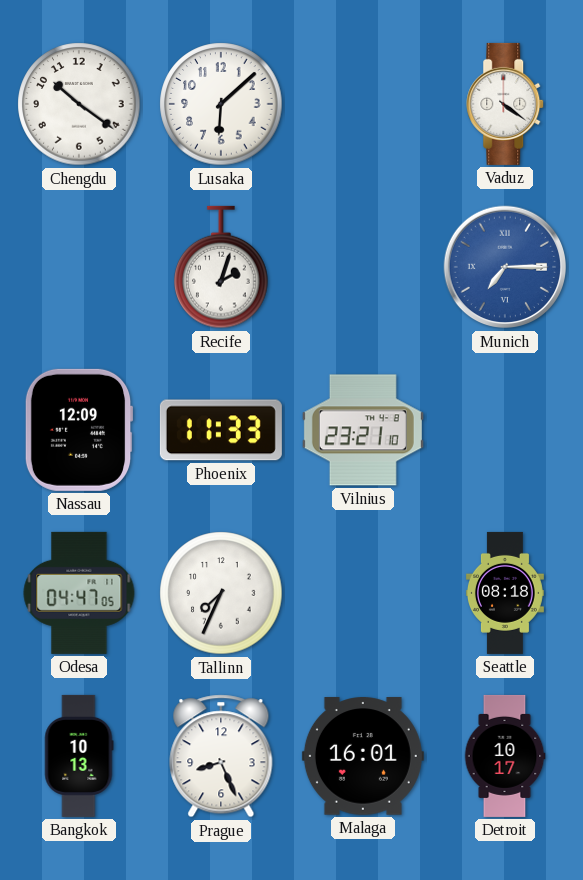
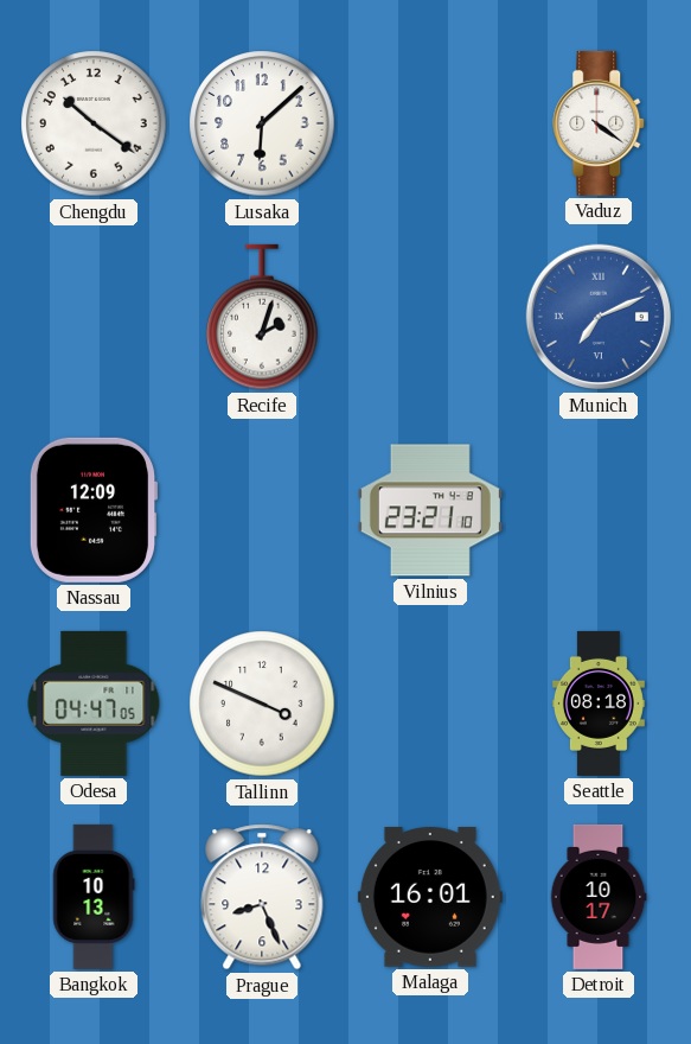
Munich: 7:15 -> 7:11
Phoenix: 11:33 -> none
Tallinn: 7:34 -> 3:49
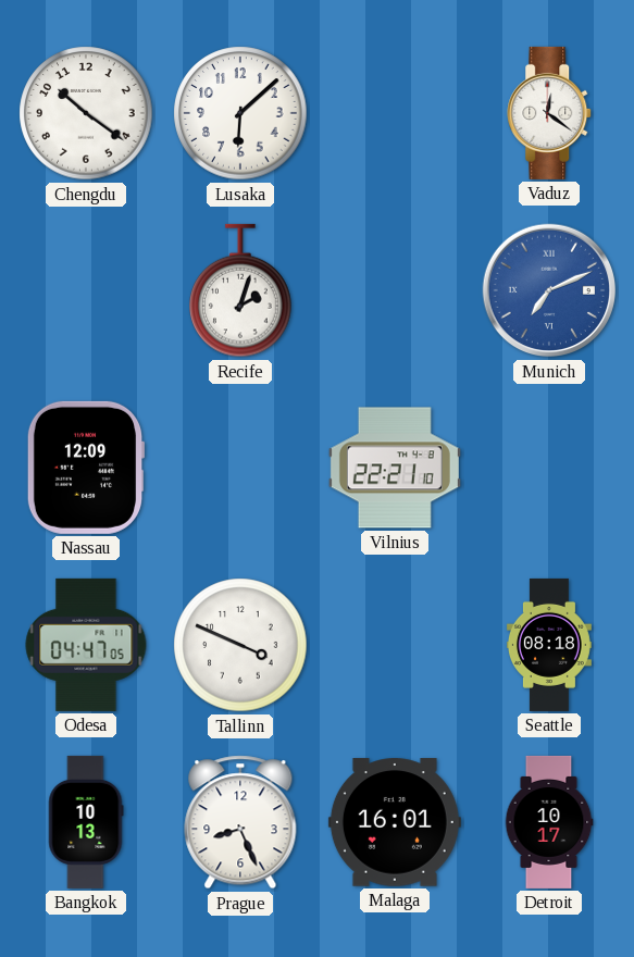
Vaduz: 4:21 -> 12:21
Vilnius: 23:21 -> 22:21
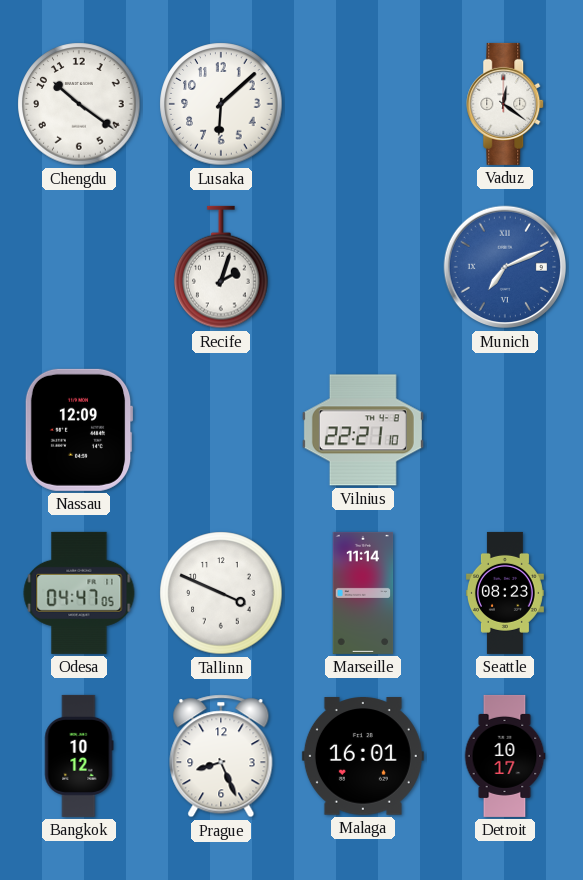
Marseille: none -> 11:14
Seattle: 08:18 -> 08:23
Bangkok: 10:13 -> 10:12
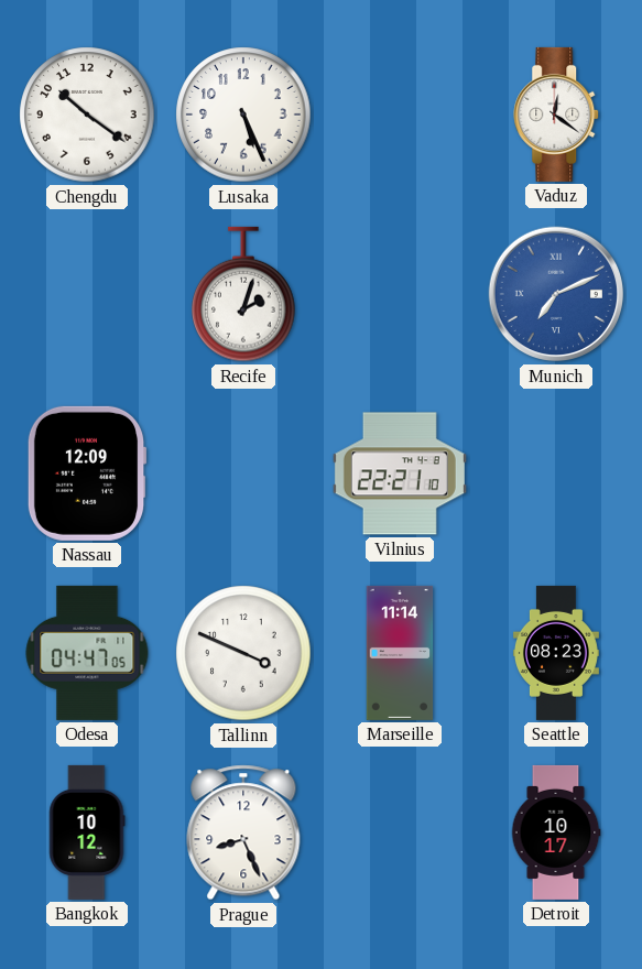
Lusaka: 6:08 -> 5:26
Malaga: 16:01 -> none
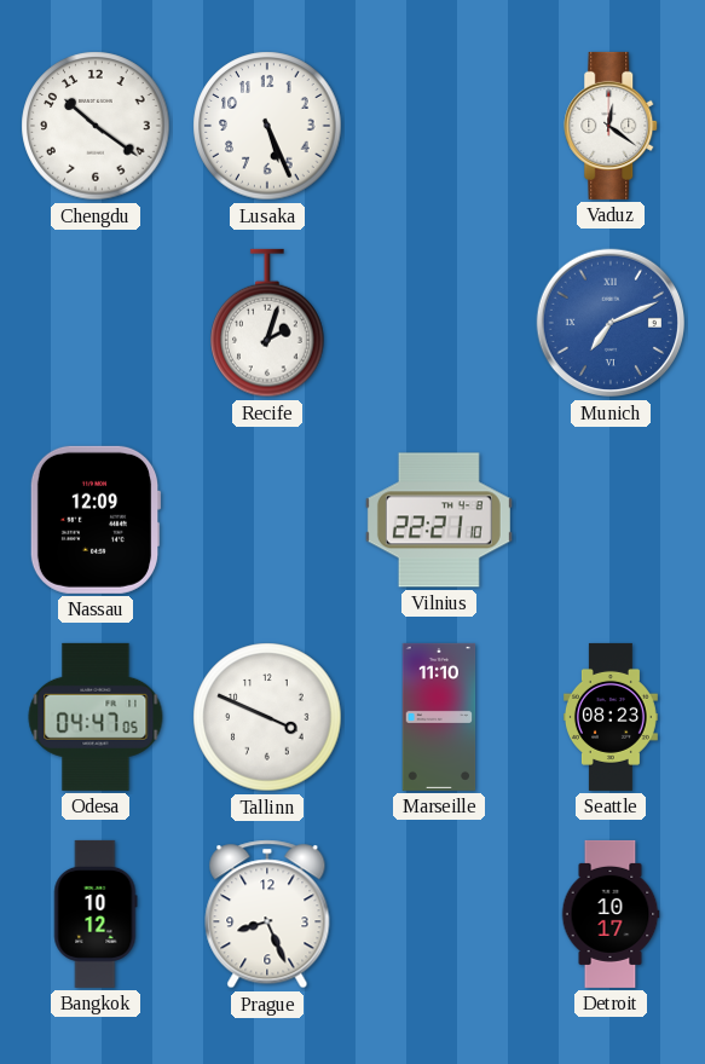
Marseille: 11:14 -> 11:10
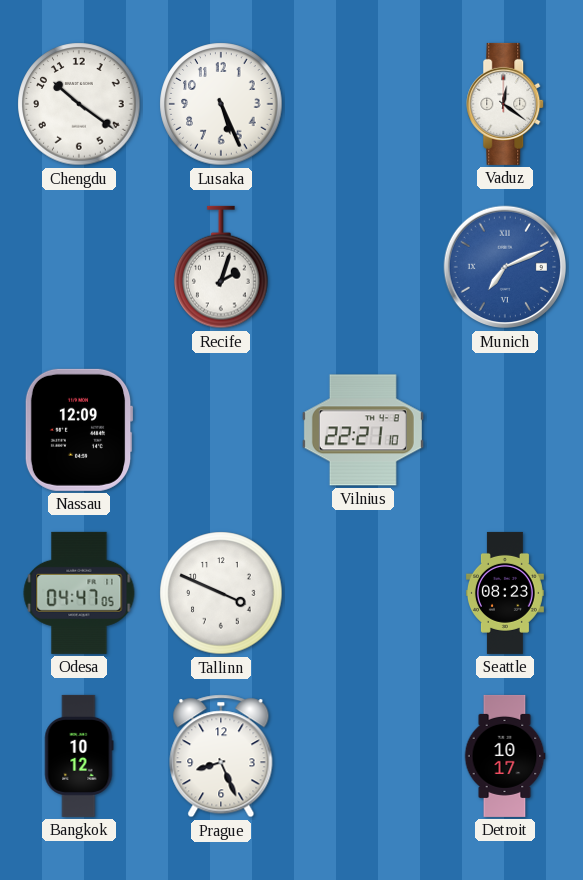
Marseille: 11:10 -> none
